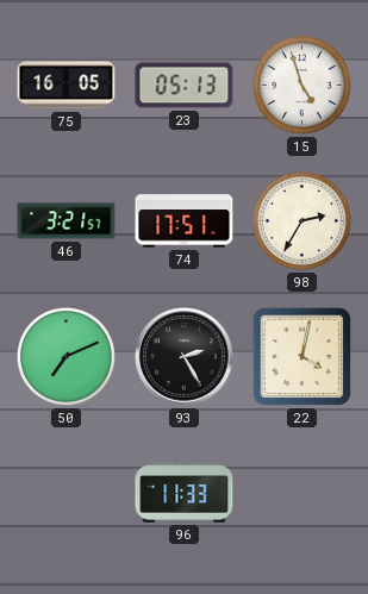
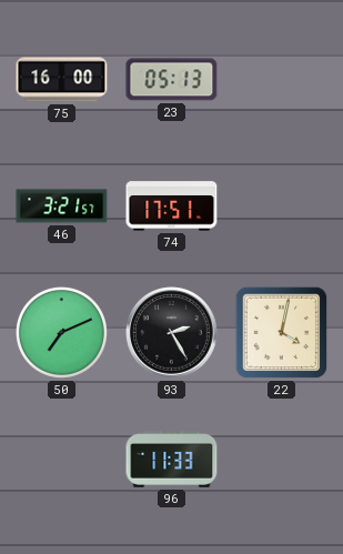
75: 16:05 -> 16:00
15: 4:57 -> none
98: 2:35 -> none
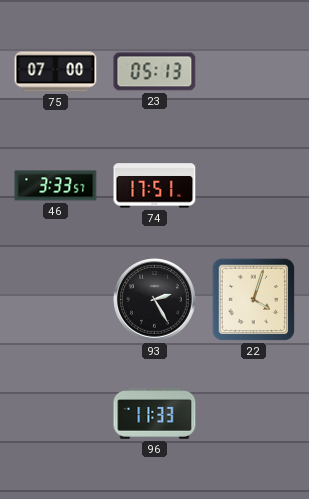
75: 16:00 -> 07:00
46: 3:21 -> 3:33
50: 7:11 -> none
22: 4:02 -> 4:03
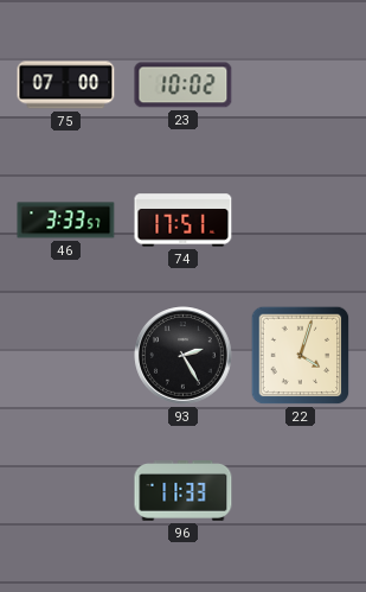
23: 05:13 -> 10:02
